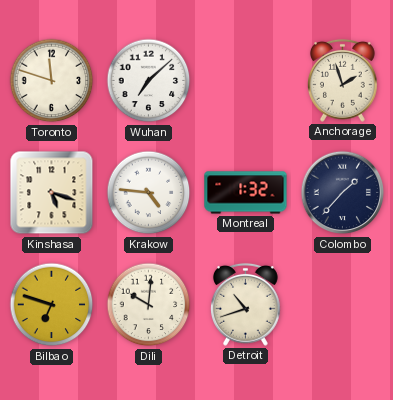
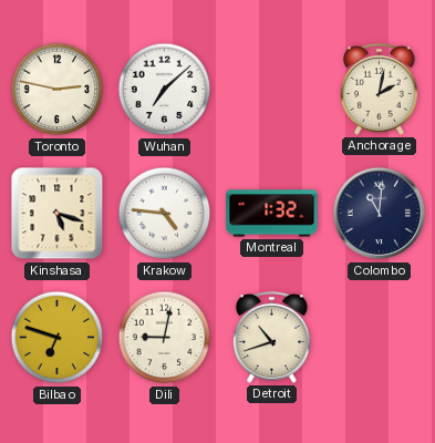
Toronto: 11:48 -> 2:47
Anchorage: 1:57 -> 2:02
Colombo: 1:37 -> 11:01
Dili: 10:01 -> 9:02
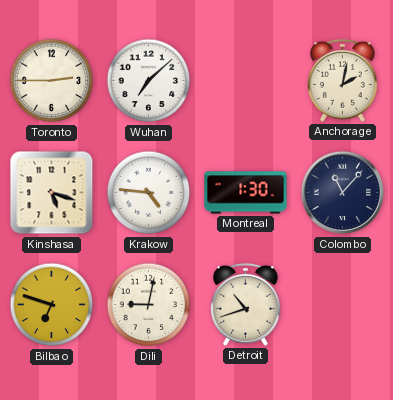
Toronto: 2:47 -> 2:45
Montreal: 1:32 -> 1:30
Colombo: 11:01 -> 11:07
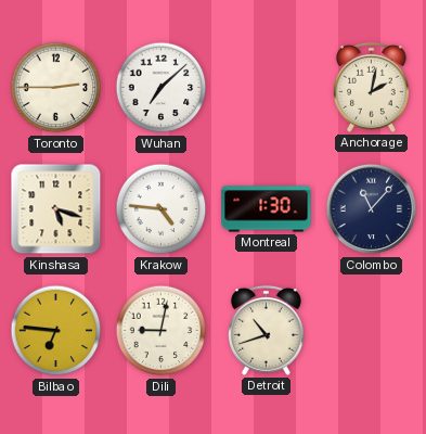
Bilbao: 6:48 -> 6:46
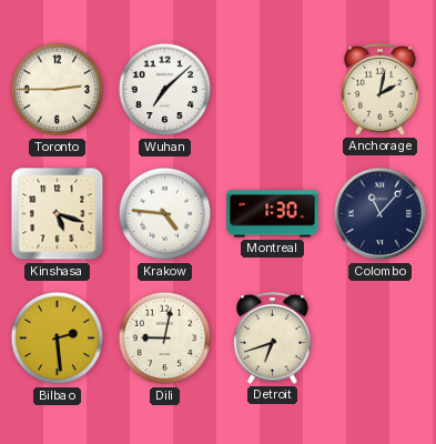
Bilbao: 6:46 -> 2:29
Detroit: 10:42 -> 6:42
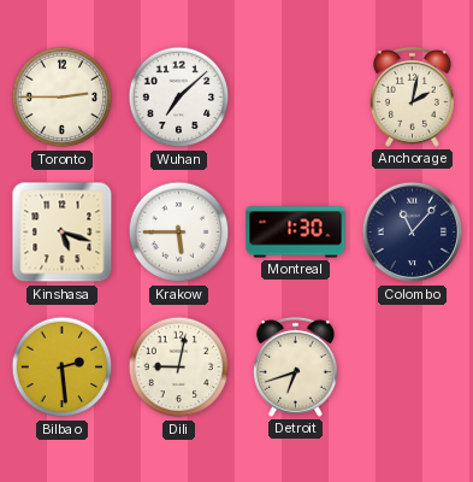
Krakow: 4:46 -> 5:45
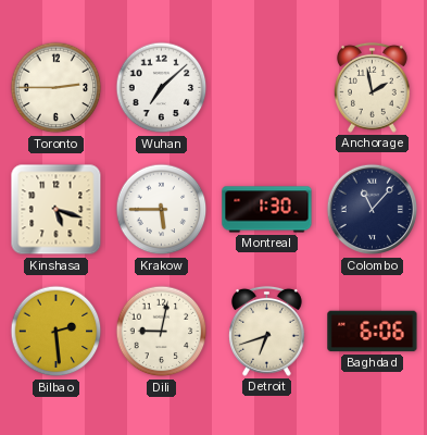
Anchorage: 2:02 -> 1:58
Baghdad: none -> 6:06
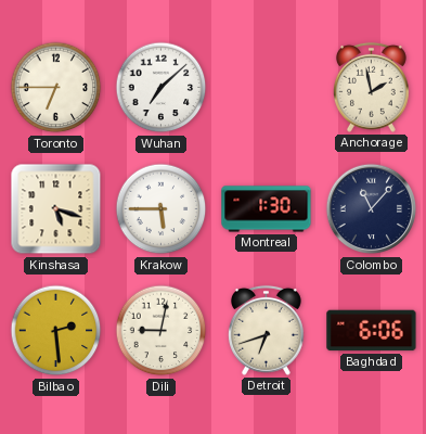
Toronto: 2:45 -> 6:45
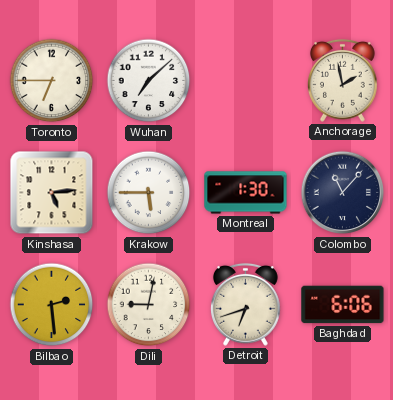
Kinshasa: 5:18 -> 5:14
